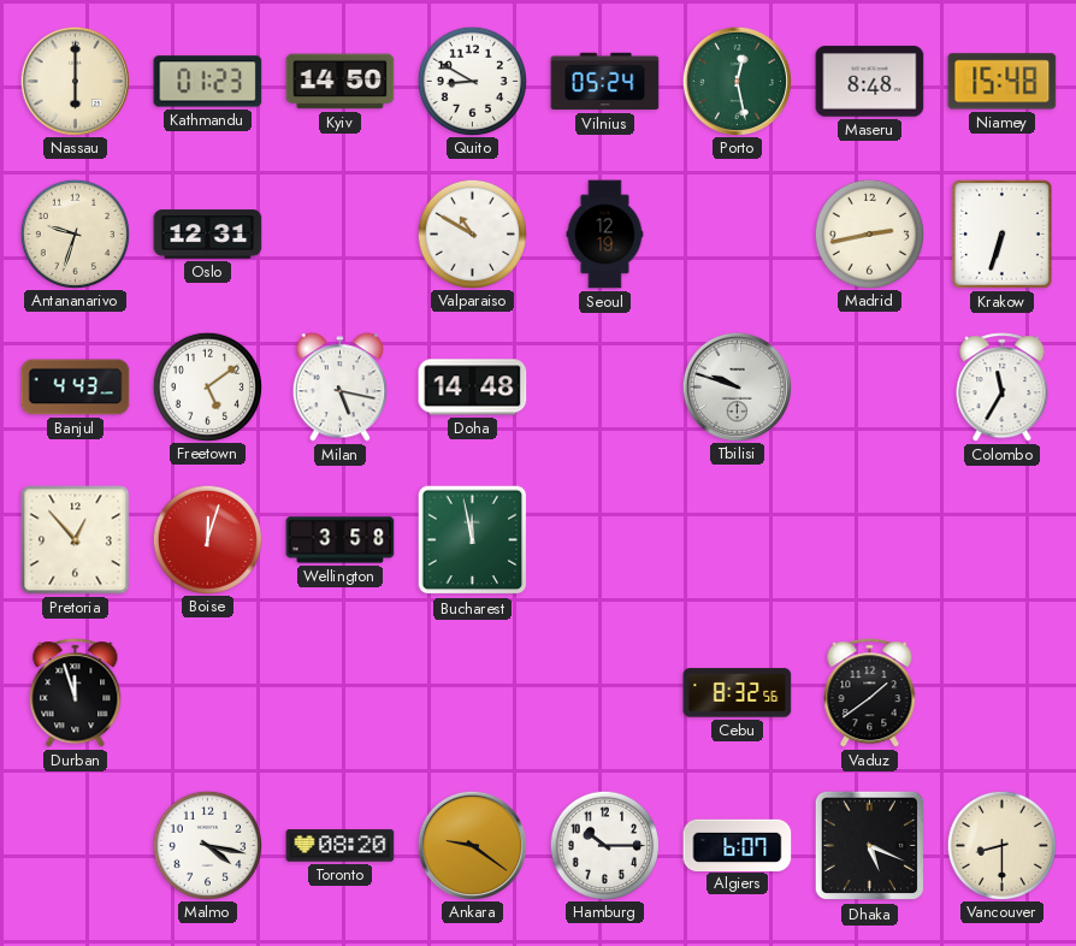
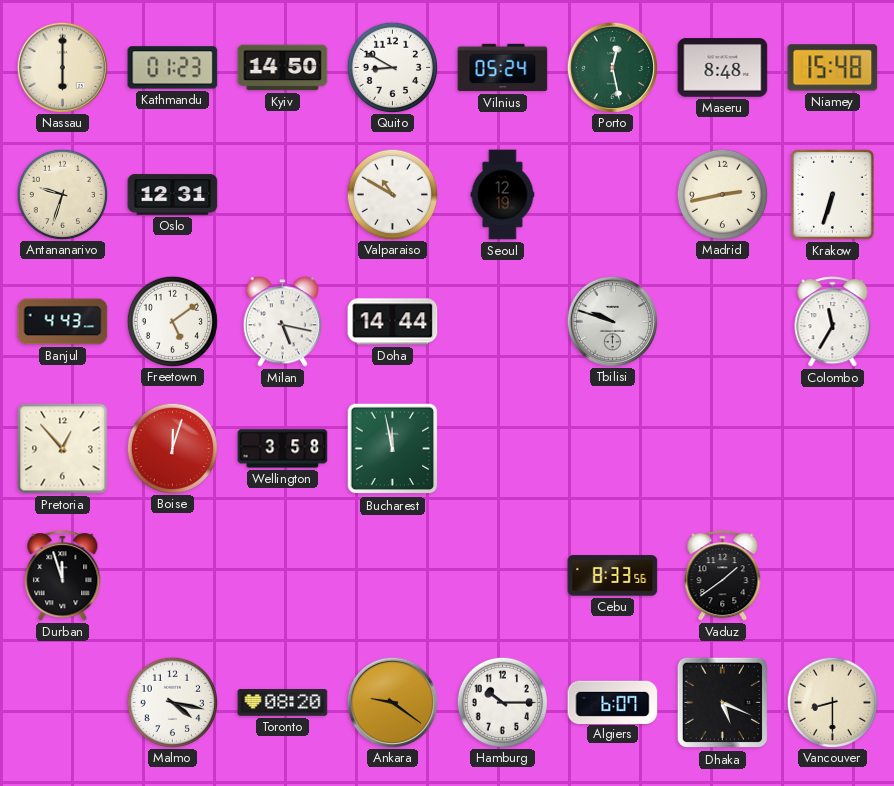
Doha: 14:48 -> 14:44
Cebu: 8:32 -> 8:33
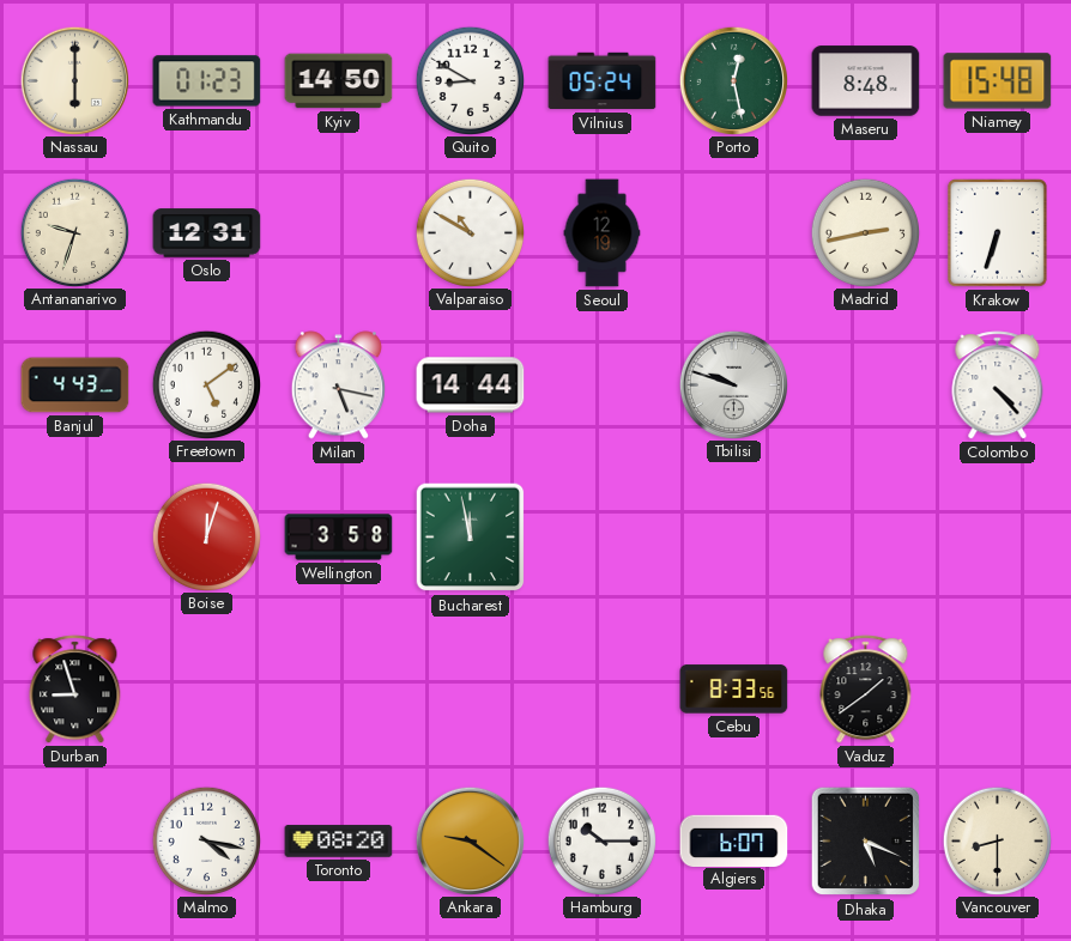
Colombo: 11:35 -> 4:23
Pretoria: 12:53 -> none
Durban: 11:57 -> 8:57
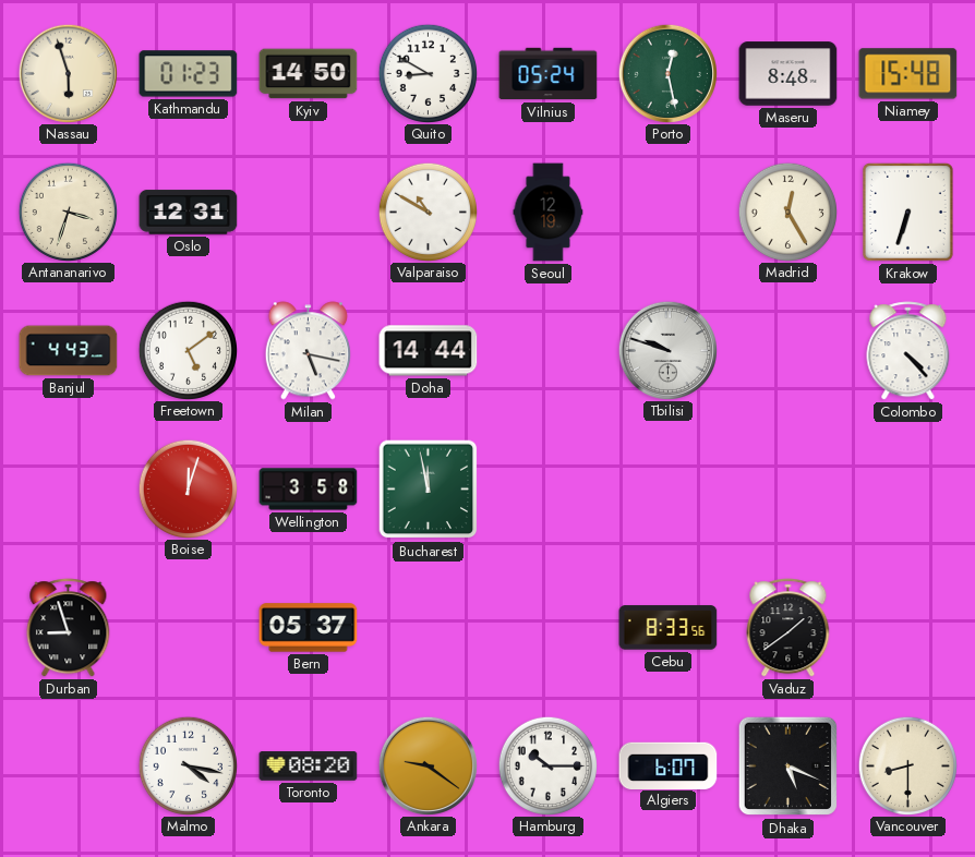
Nassau: 6:00 -> 5:57
Antananarivo: 9:33 -> 3:33
Madrid: 2:43 -> 12:25
Bern: none -> 05:37
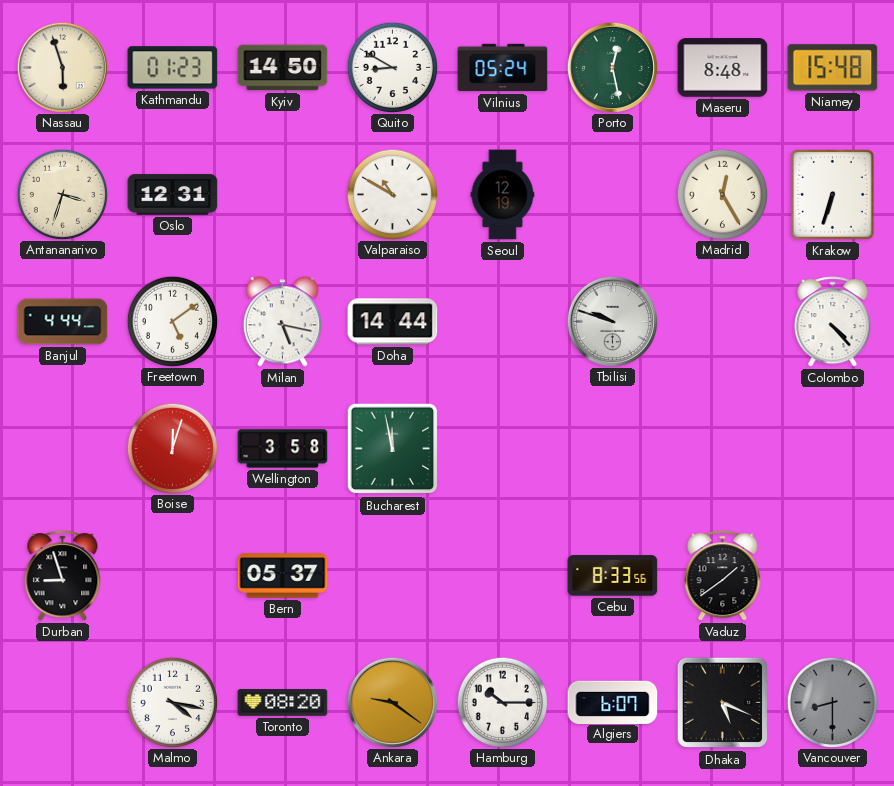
Banjul: 4:43 -> 4:44
Vancouver dial: cream -> grey
